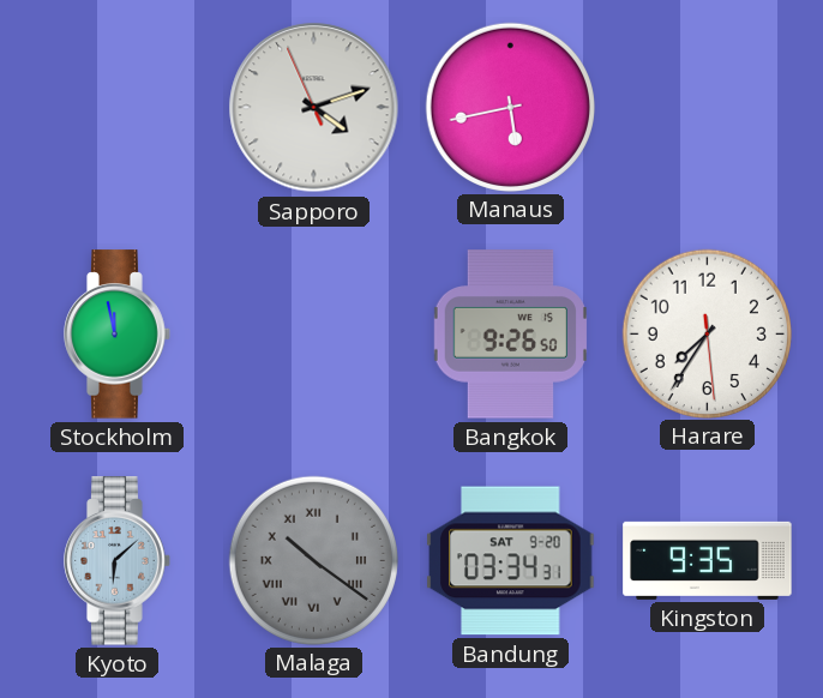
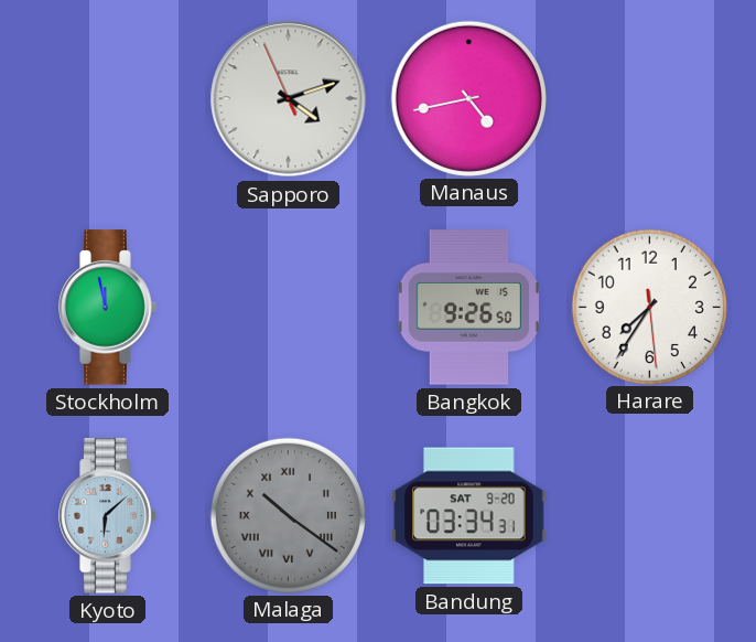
Manaus: 5:43 -> 4:43
Kingston: 9:35 -> none
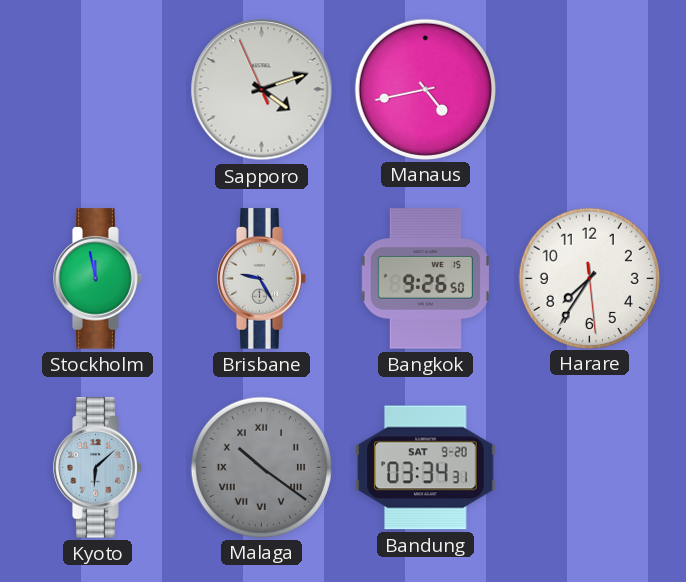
Brisbane: none -> 9:25
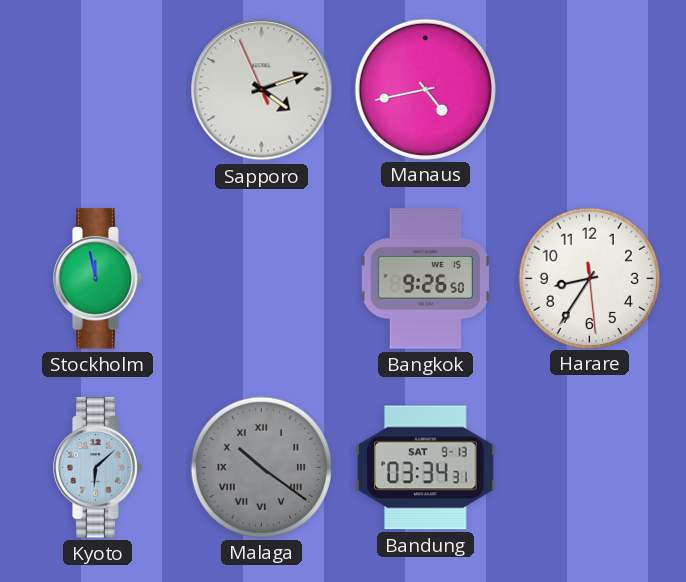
Brisbane: 9:25 -> none
Harare: 7:35 -> 8:35
Bandung date: SAT 9-20 -> SAT 9-13
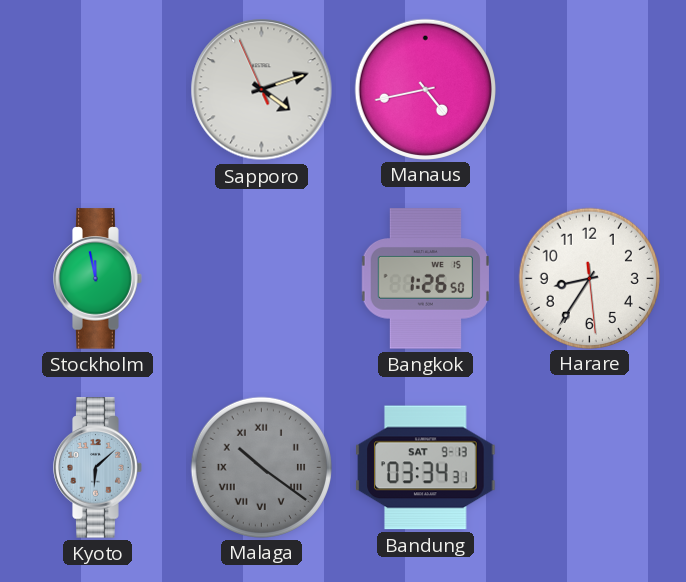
Bangkok: 9:26 -> 1:26
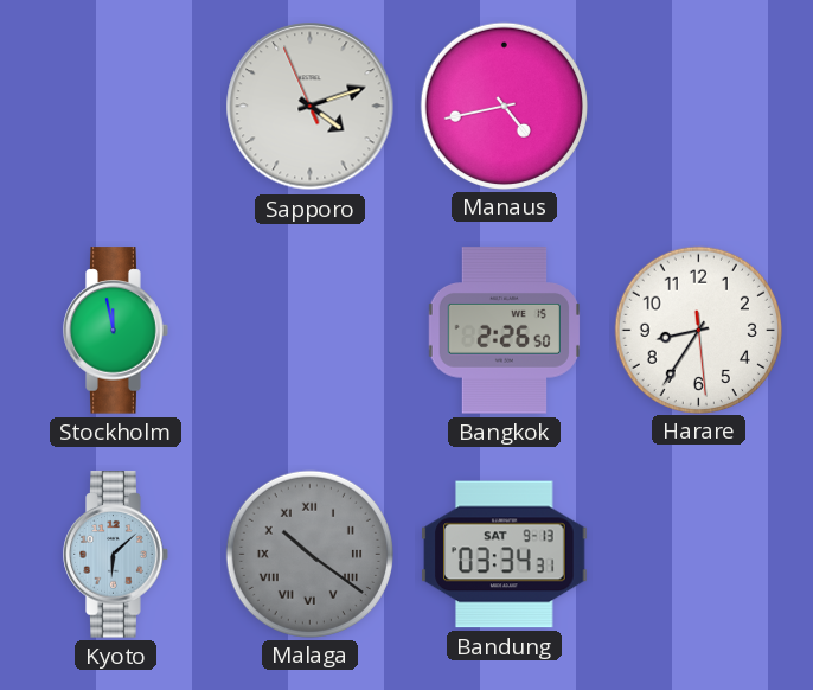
Bangkok: 1:26 -> 2:26
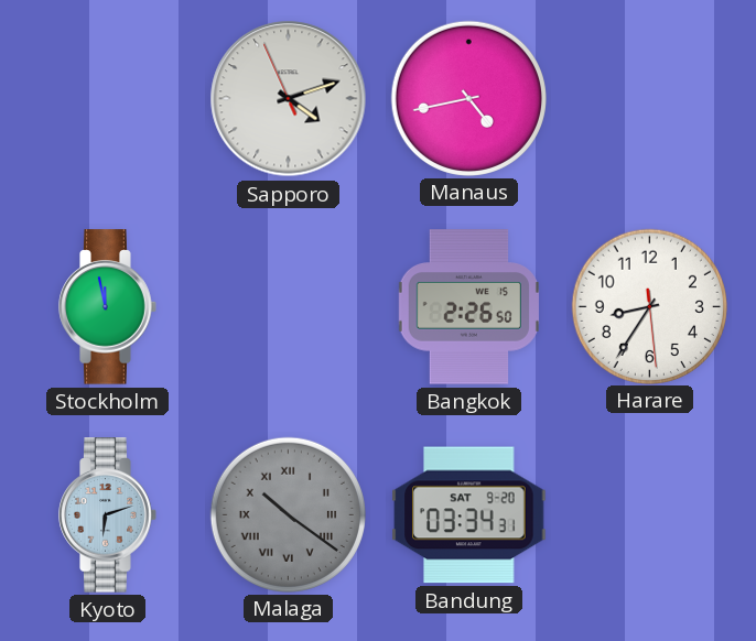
Kyoto: 6:08 -> 6:12
Bandung date: SAT 9-13 -> SAT 9-20
